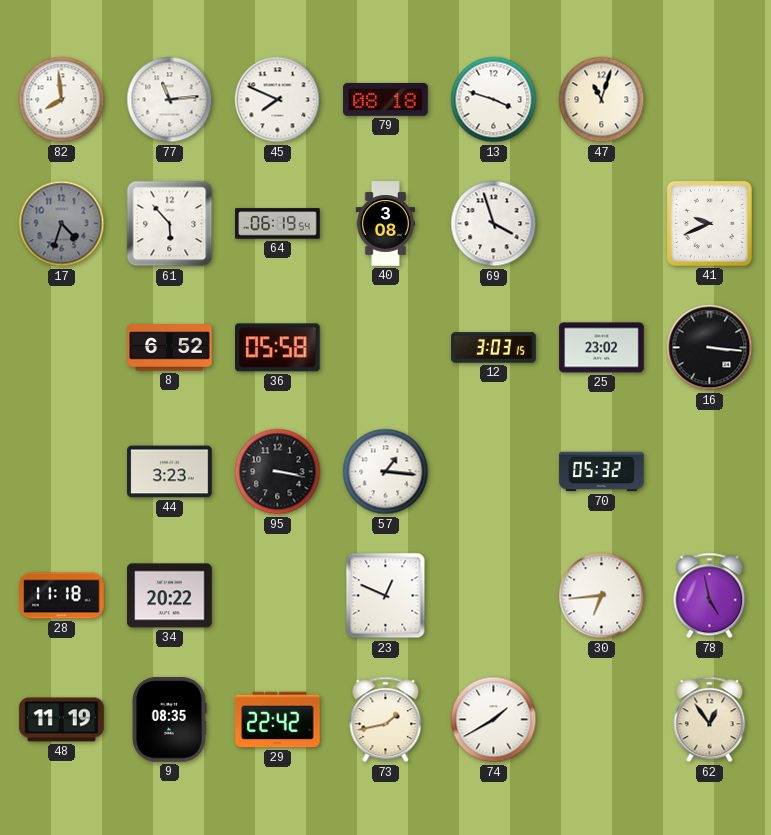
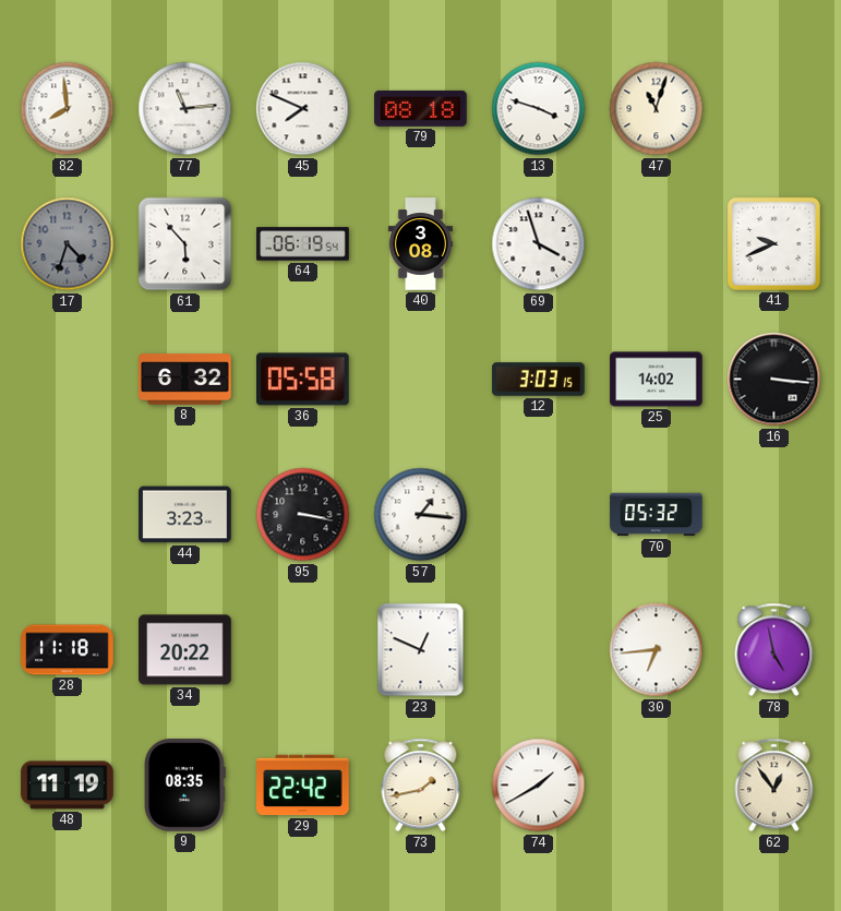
8: 6:52 -> 6:32
25: 23:02 -> 14:02
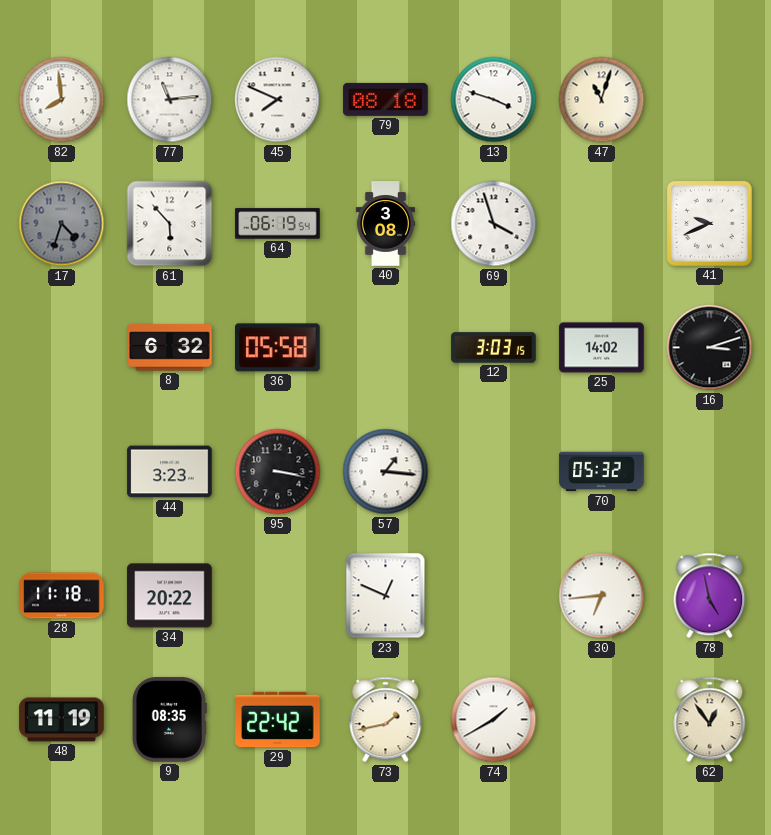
16: 3:16 -> 3:12
